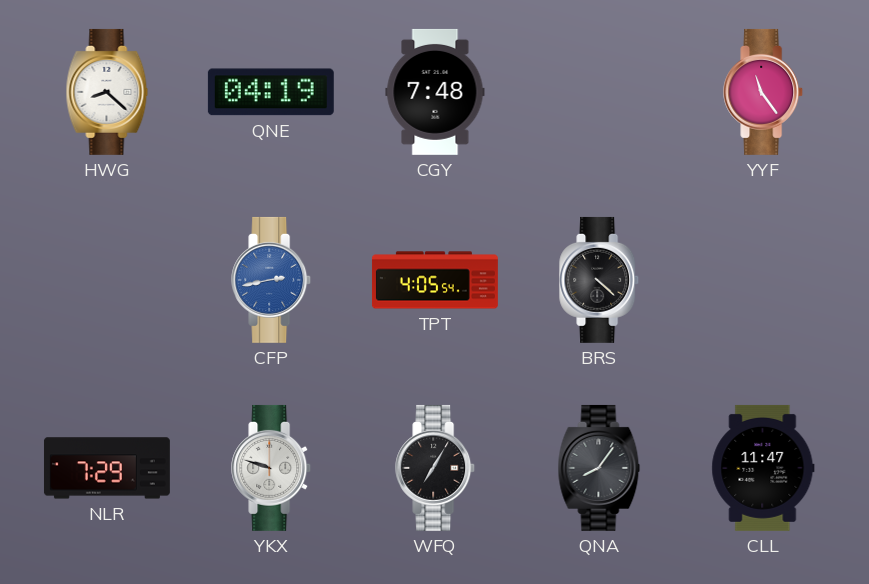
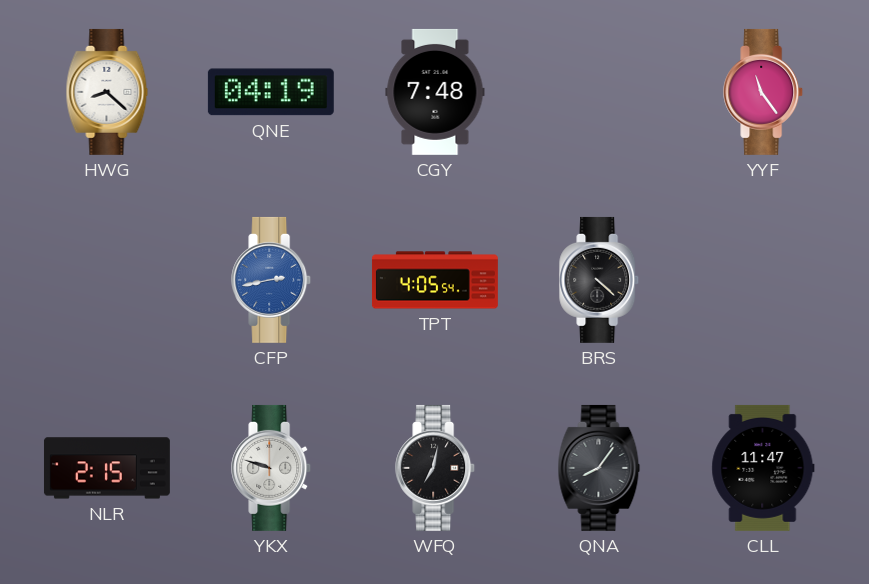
NLR: 7:29 -> 2:15
WFQ: 7:05 -> 7:02
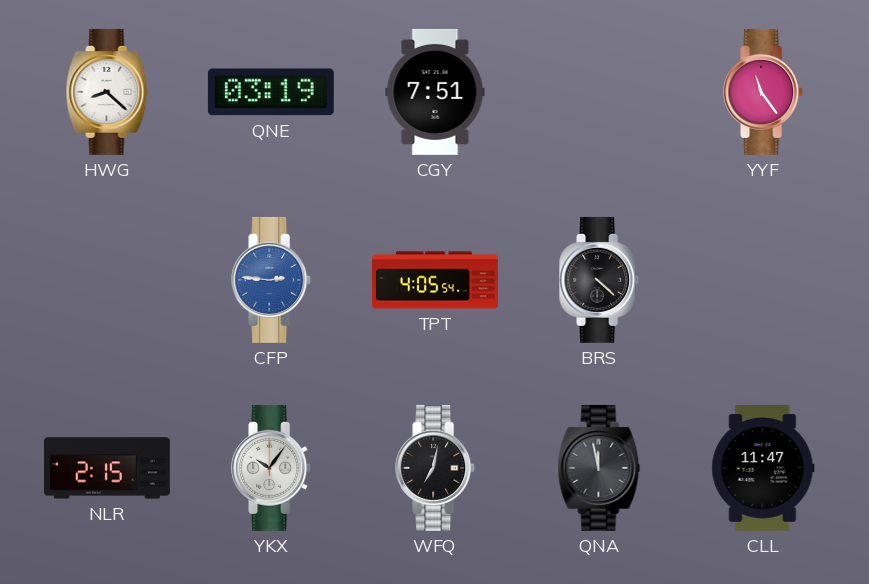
QNE: 04:19 -> 03:19
CGY: 7:48 -> 7:51
CFP: 2:43 -> 2:46
YKX: 9:48 -> 10:06
QNA: 8:06 -> 11:58
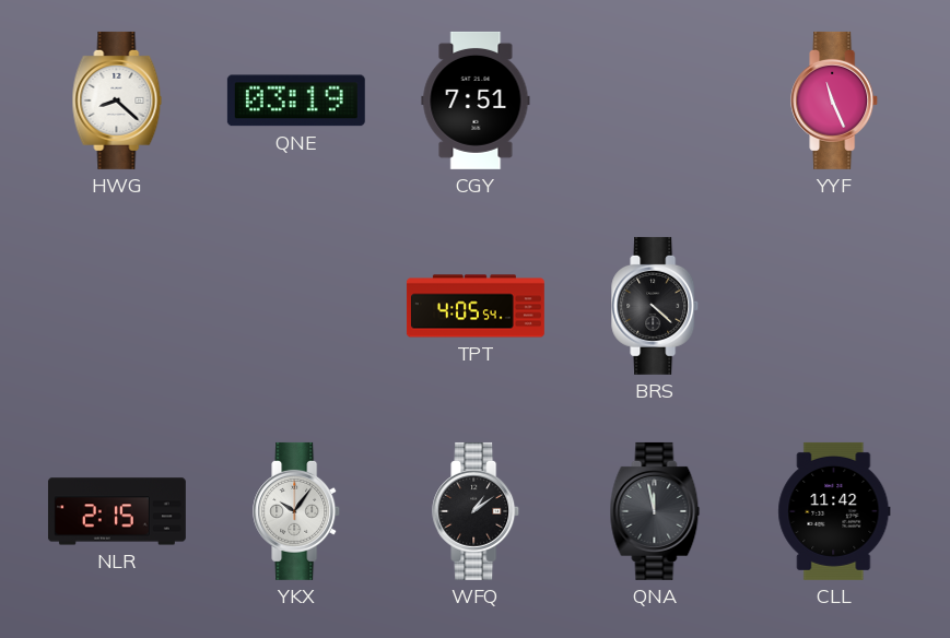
YYF: 11:24 -> 11:26
CFP: 2:46 -> none
WFQ: 7:02 -> 1:09
CLL: 11:47 -> 11:42
